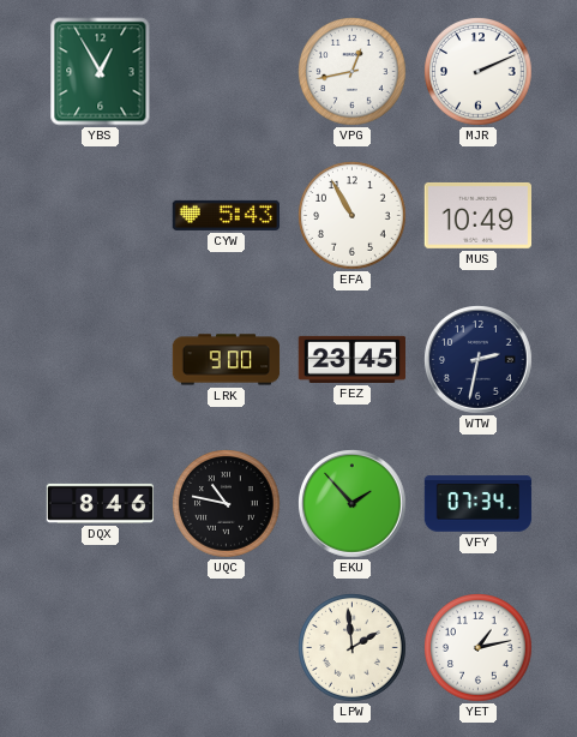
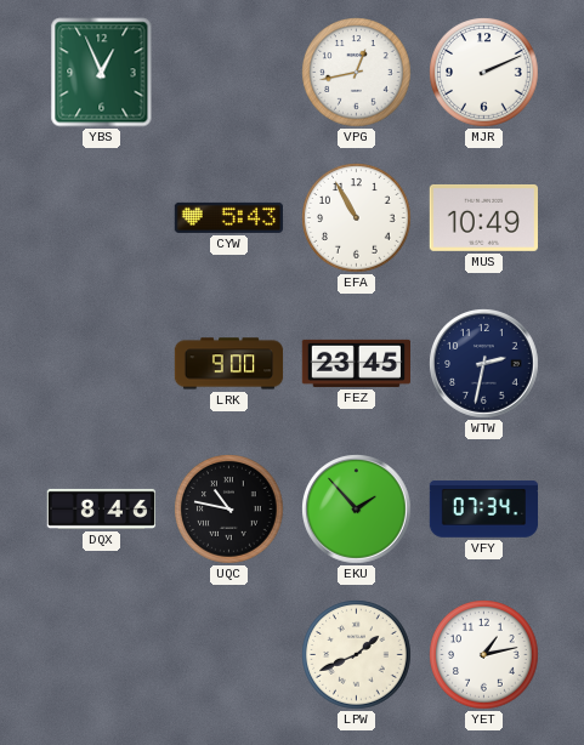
YBS: 12:55 -> 12:56
LPW: 1:59 -> 1:41
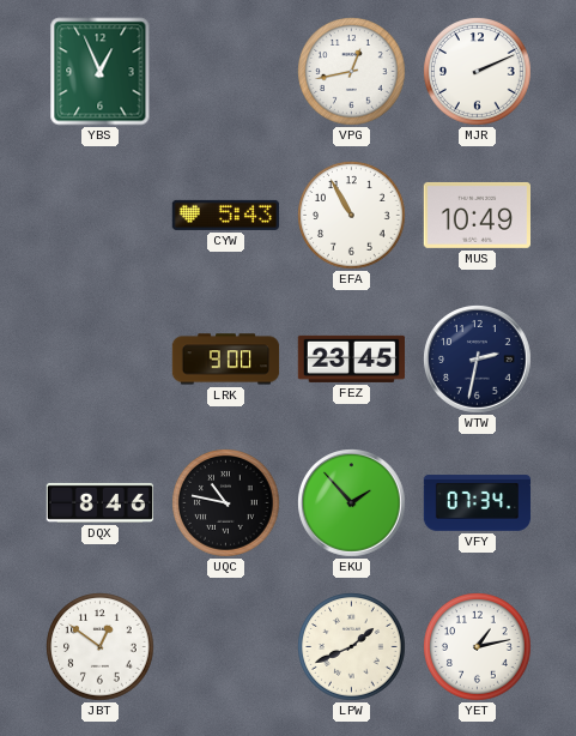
JBT: none -> 12:51
